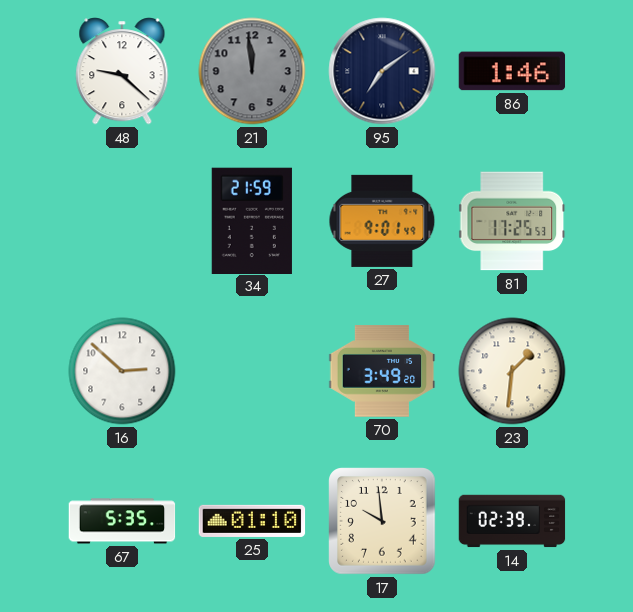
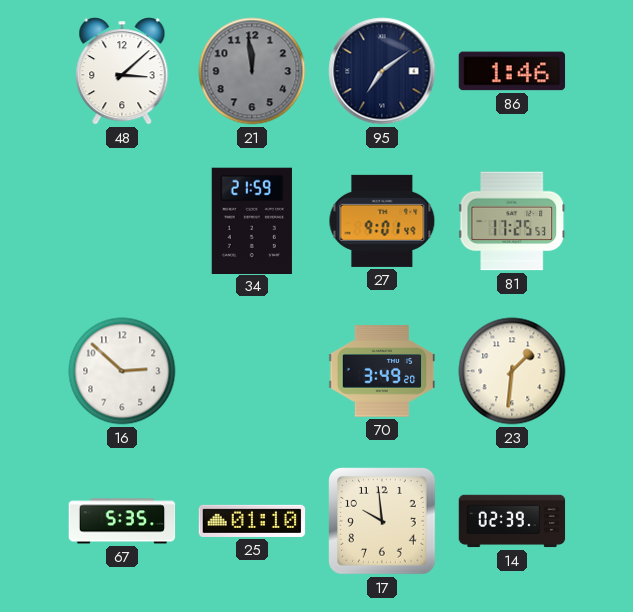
48: 9:22 -> 3:08
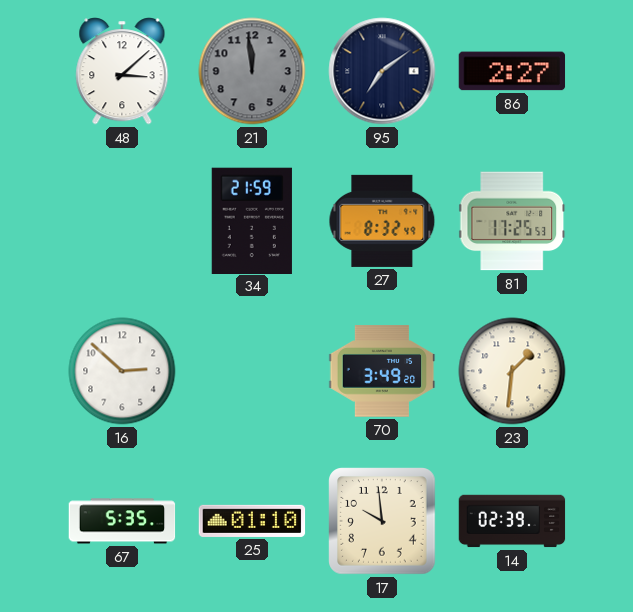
86: 1:46 -> 2:27
27: 9:01 -> 8:32
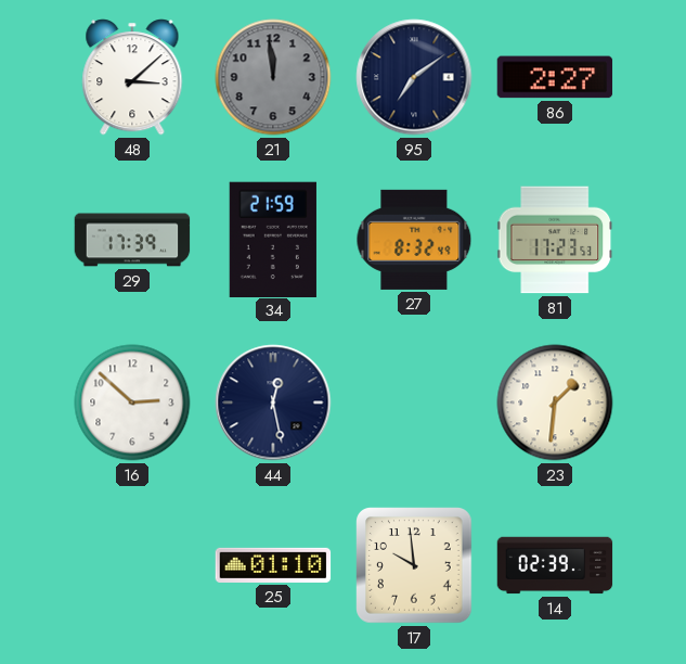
29: none -> 17:39
81: 17:25 -> 17:23
44: none -> 12:28
70: 3:49 -> none
67: 5:35 -> none
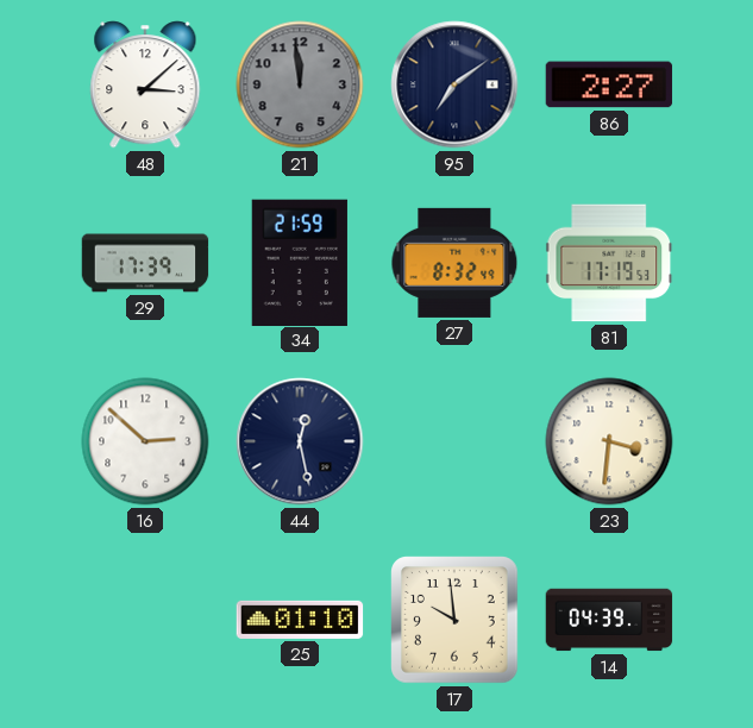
81: 17:23 -> 17:19
23: 1:31 -> 3:31
14: 02:39 -> 04:39
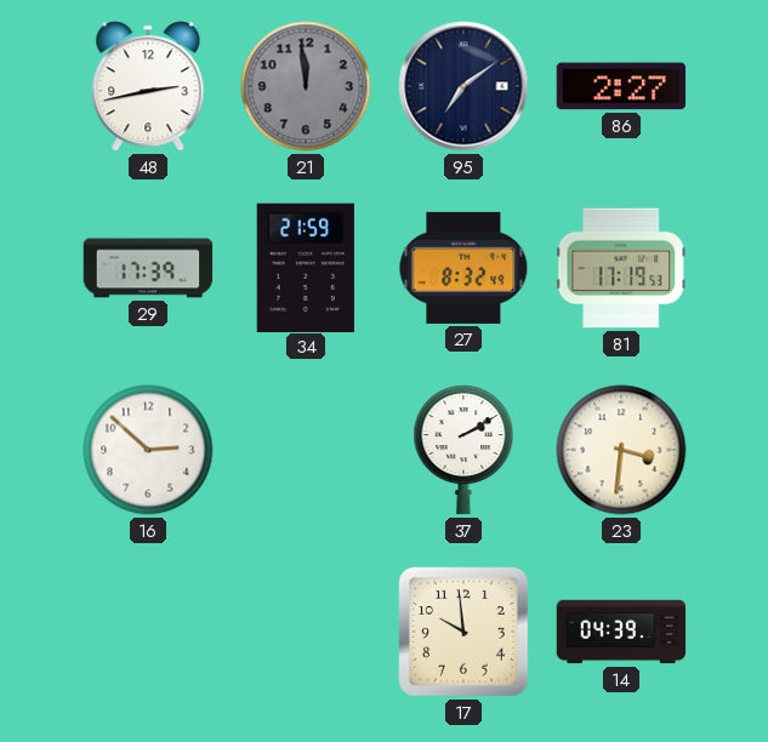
48: 3:08 -> 2:43
44: 12:28 -> none
37: none -> 2:10
25: 01:10 -> none
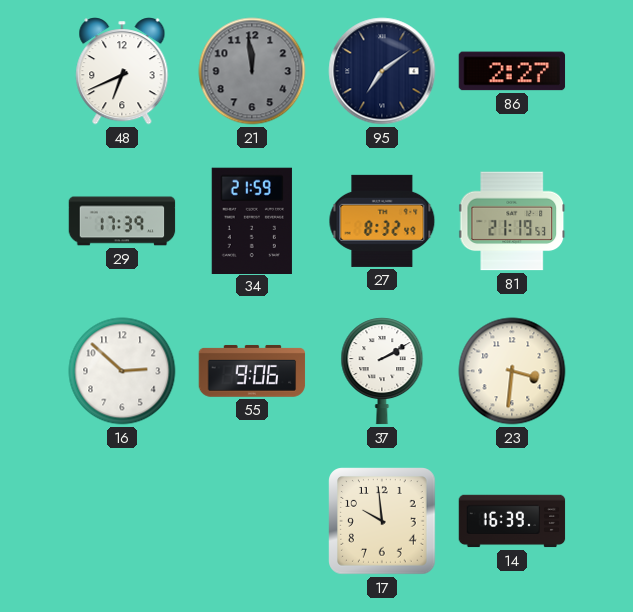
48: 2:43 -> 6:41
81: 17:19 -> 21:19
55: none -> 9:06
14: 04:39 -> 16:39
